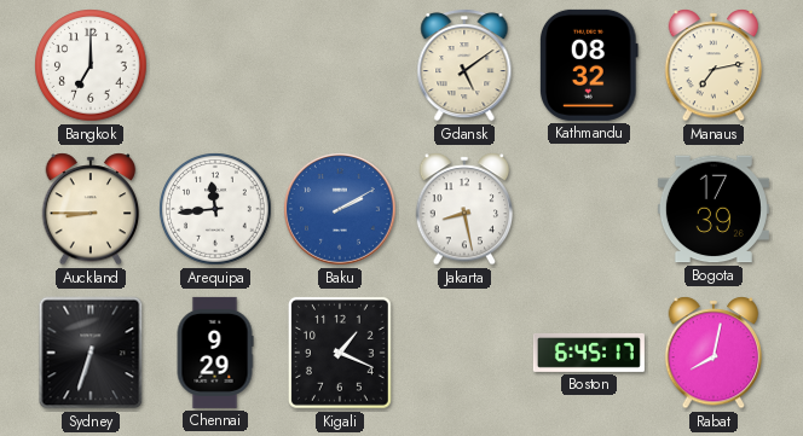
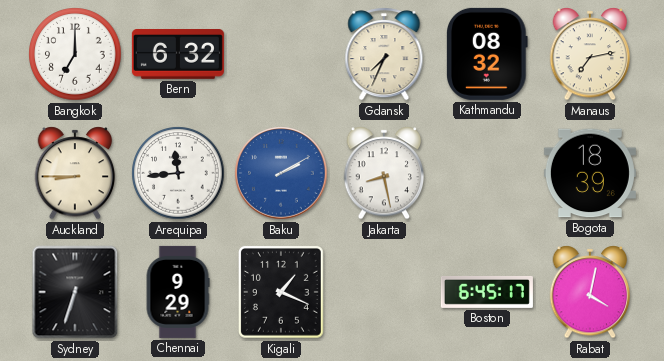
Bern: none -> 6:32
Gdansk: 5:09 -> 7:34
Bogota: 17:39 -> 18:39
Rabat: 8:02 -> 4:02
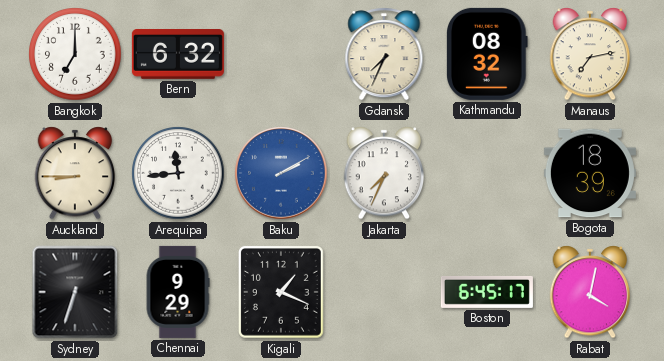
Jakarta: 8:28 -> 7:34
